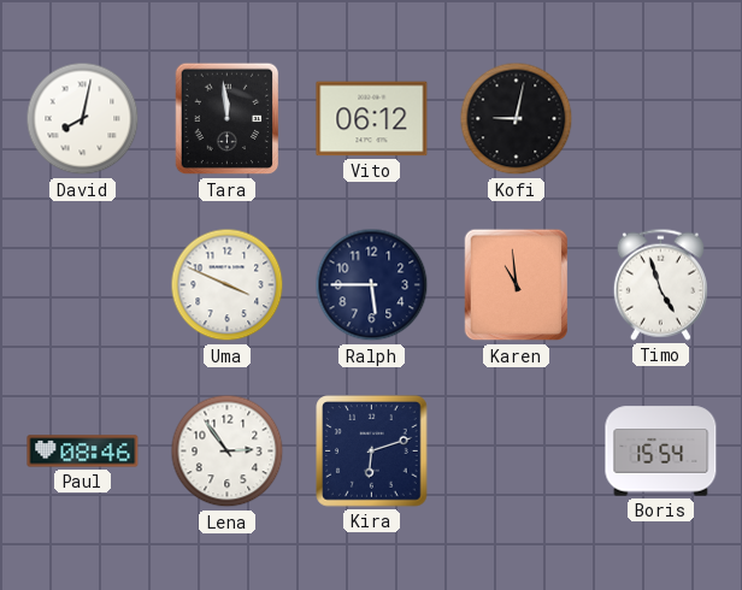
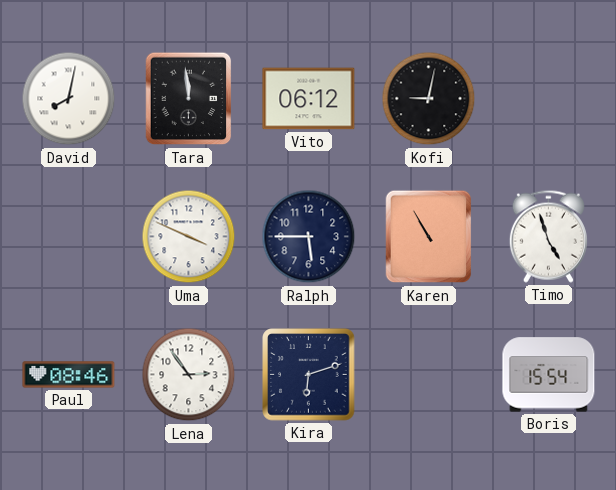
Karen: 10:59 -> 10:55
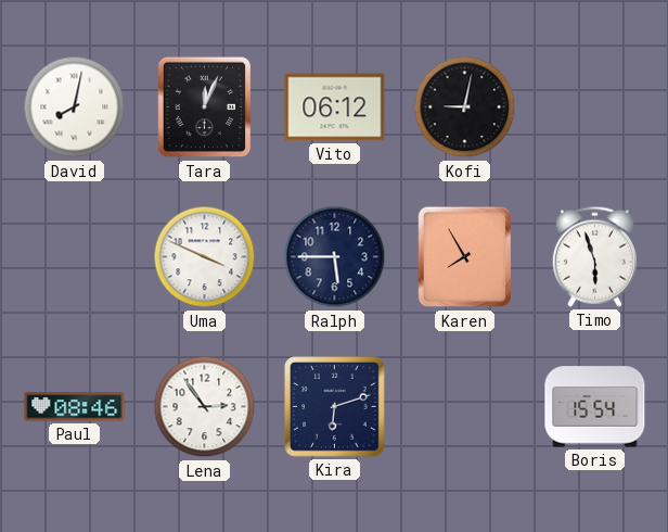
Tara: 11:59 -> 12:04
Karen: 10:55 -> 7:55
Timo: 4:57 -> 5:57
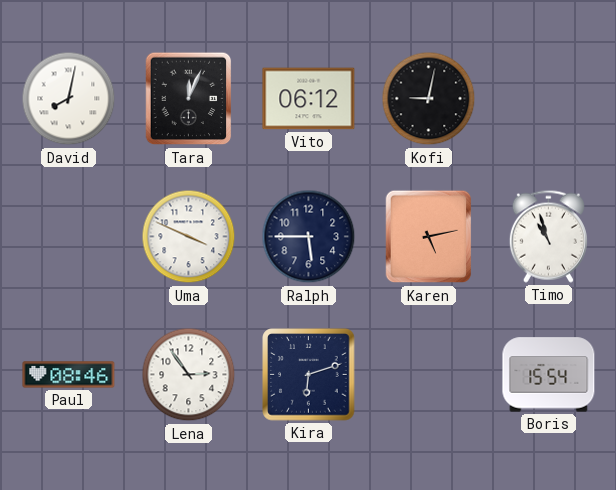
Karen: 7:55 -> 5:13
Timo: 5:57 -> 10:57
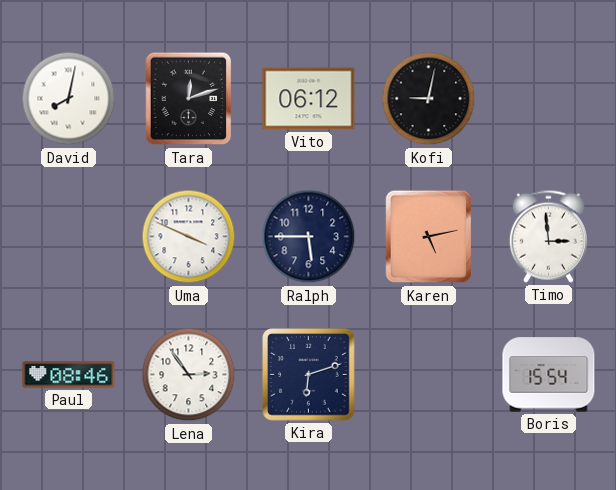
Tara: 12:04 -> 12:12
Timo: 10:57 -> 2:59
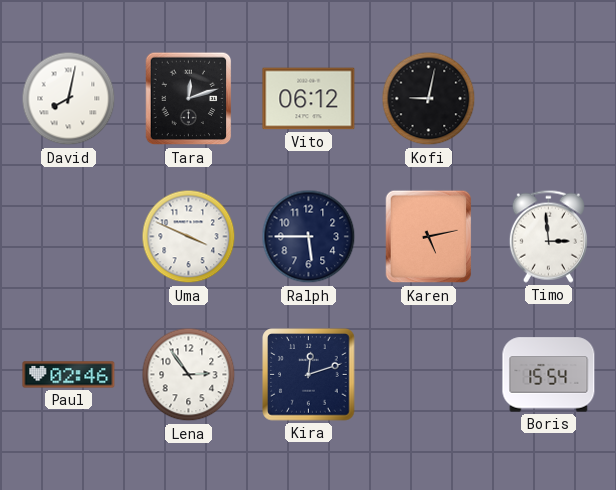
Paul: 08:46 -> 02:46
Kira: 6:12 -> 12:12
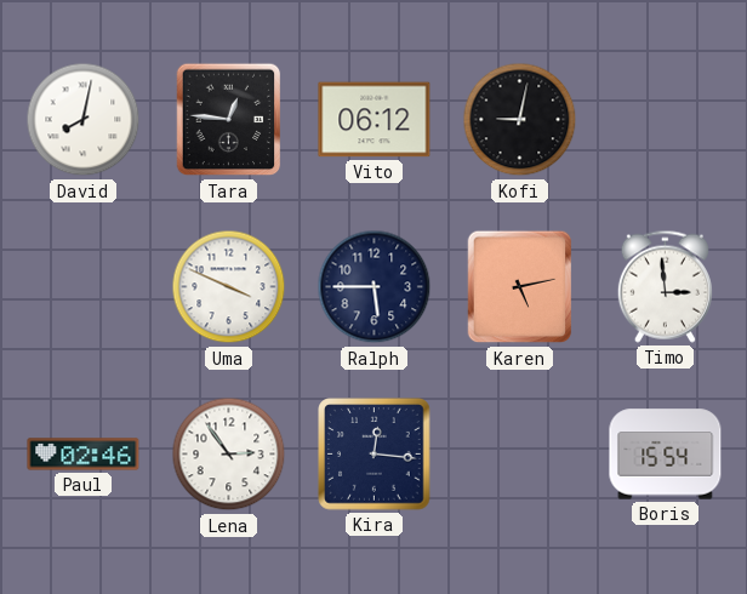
Tara: 12:12 -> 12:46
Kira: 12:12 -> 12:16
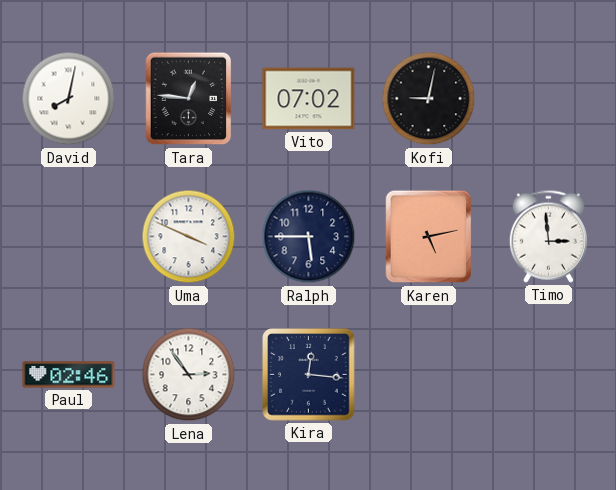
Vito: 06:12 -> 07:02
Boris: 15:54 -> none
